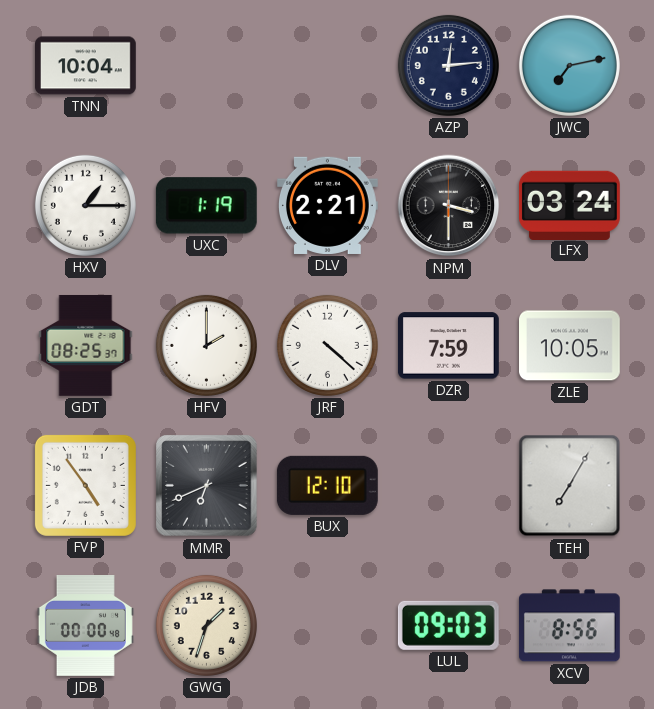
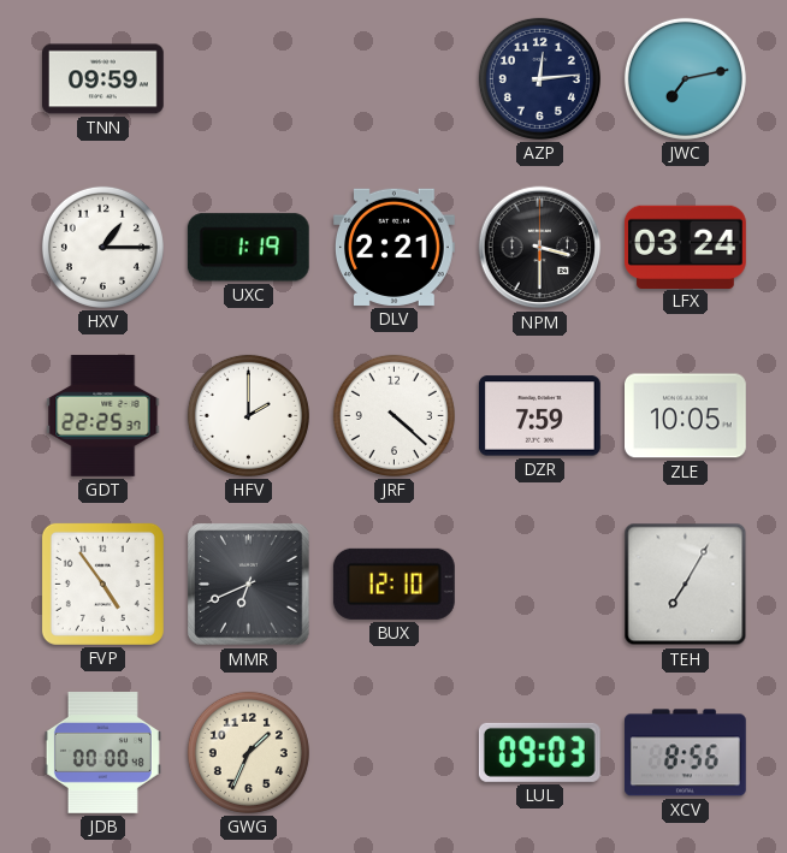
TNN: 10:04 -> 09:59
GDT: 08:25 -> 22:25
GWG: 1:33 -> 1:34
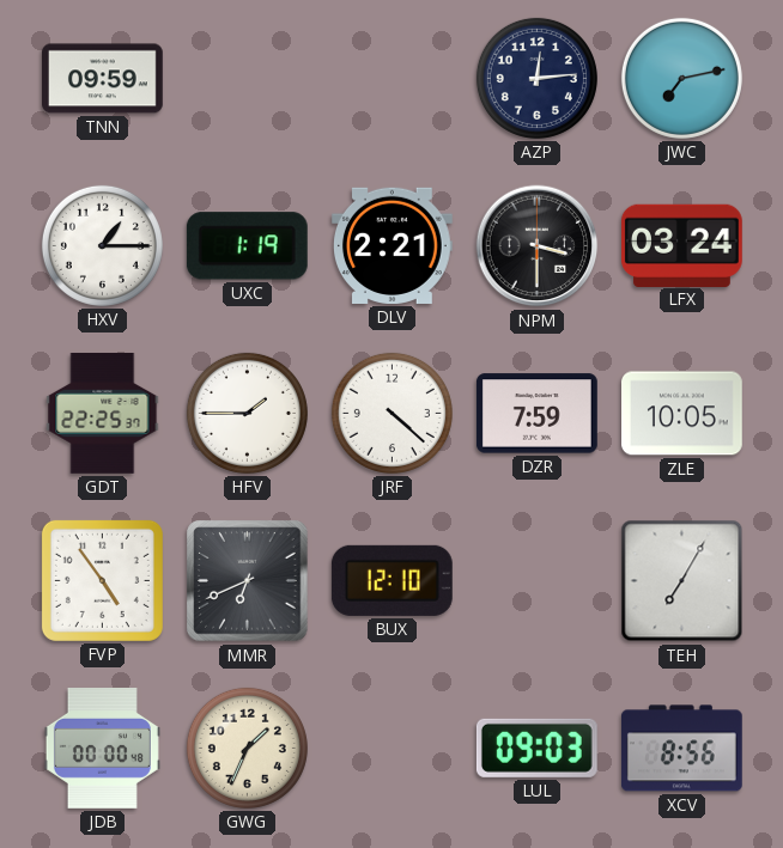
HFV: 2:00 -> 1:45
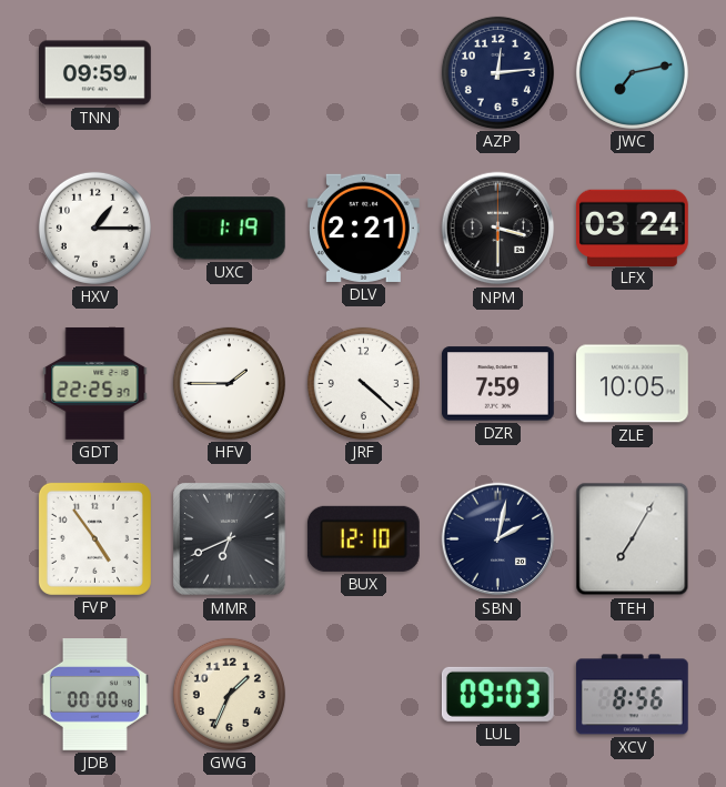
SBN: none -> 2:02
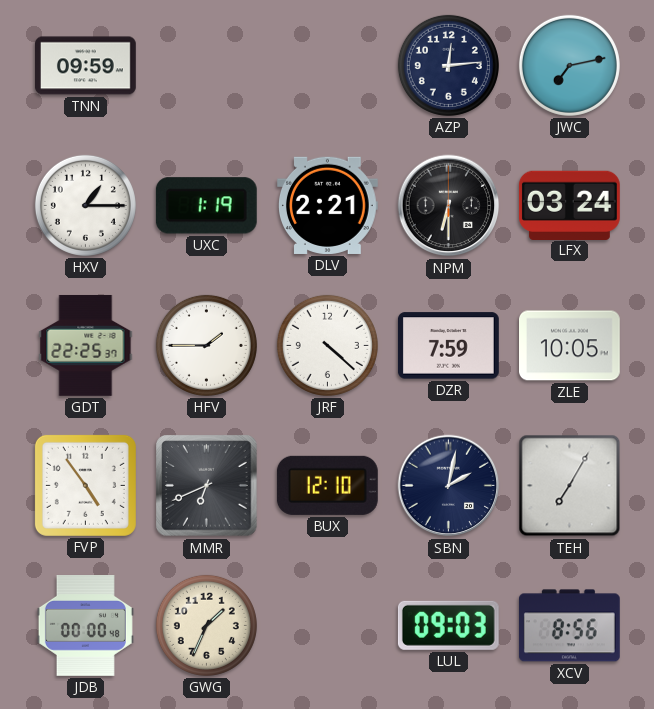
NPM: 3:30 -> 6:30
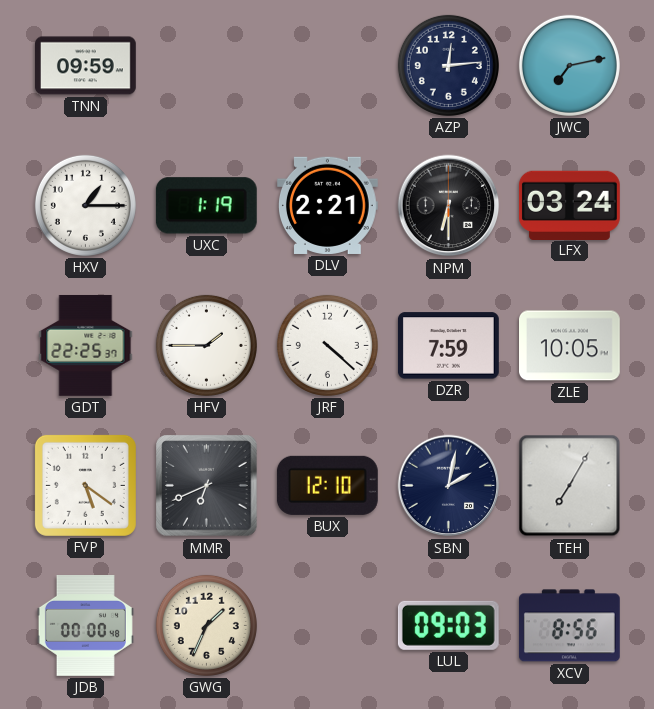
FVP: 4:54 -> 5:21
